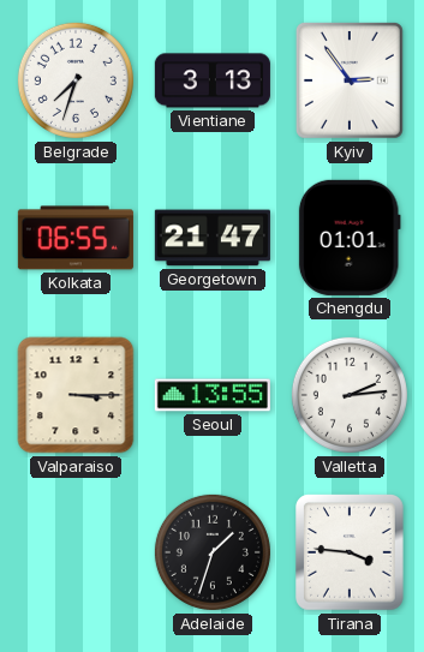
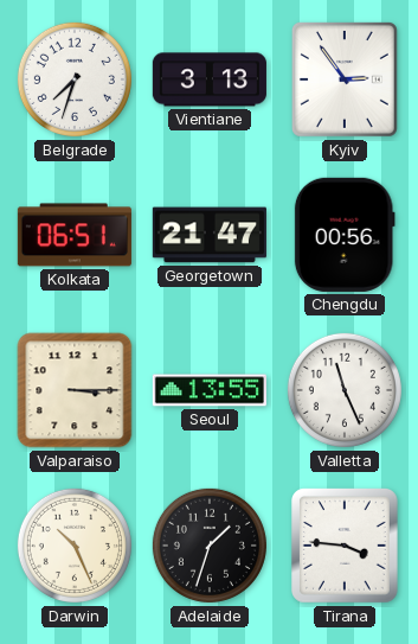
Kolkata: 06:55 -> 06:51
Chengdu: 01:01 -> 00:56
Valletta: 2:14 -> 11:26
Darwin: none -> 10:26
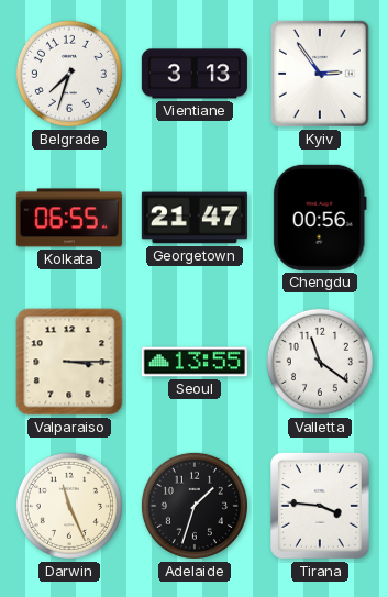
Kolkata: 06:51 -> 06:55
Valletta: 11:26 -> 11:21
Darwin: 10:26 -> 11:26
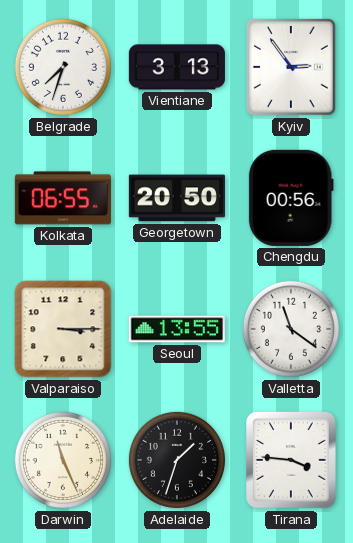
Georgetown: 21:47 -> 20:50
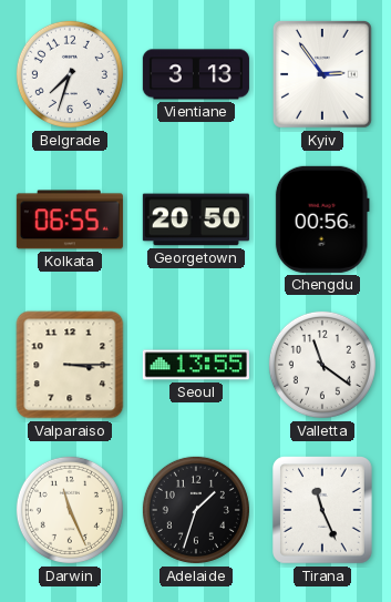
Tirana: 3:46 -> 11:26
